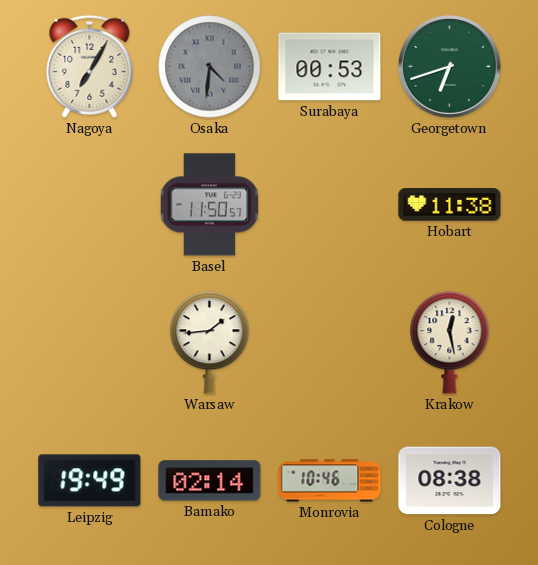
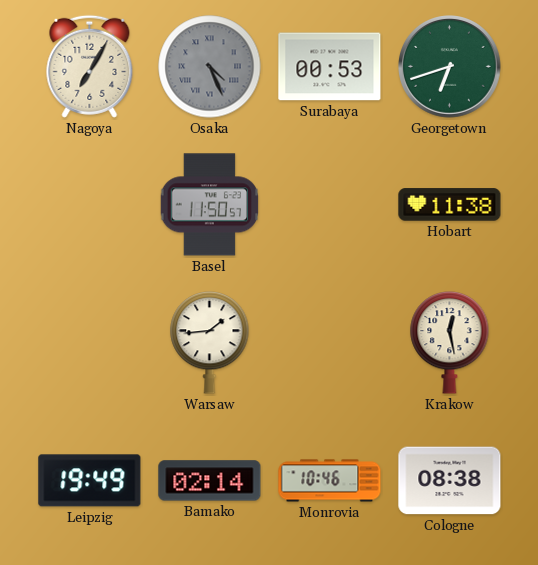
Osaka: 4:31 -> 4:26
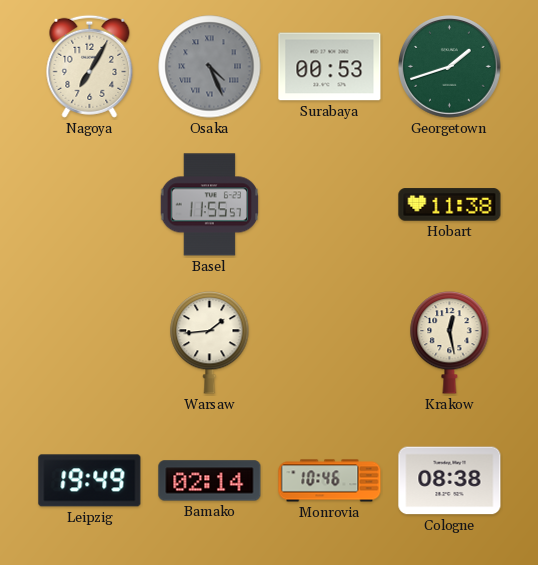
Georgetown: 6:42 -> 1:42
Basel: 11:50 -> 11:55
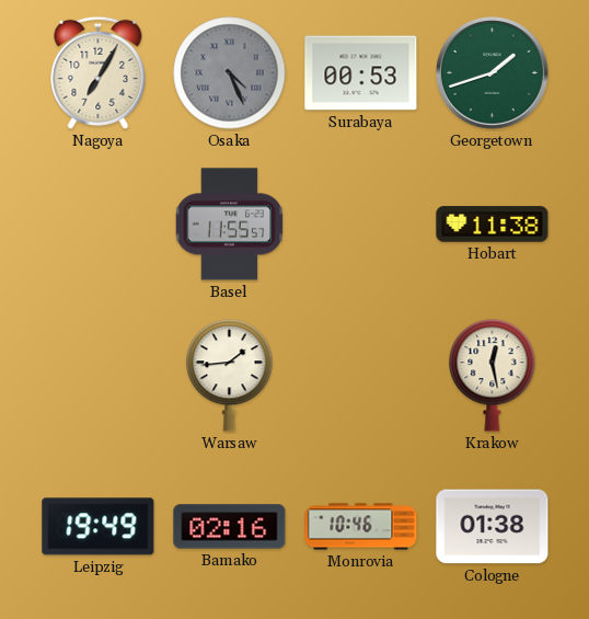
Bamako: 02:14 -> 02:16
Cologne: 08:38 -> 01:38
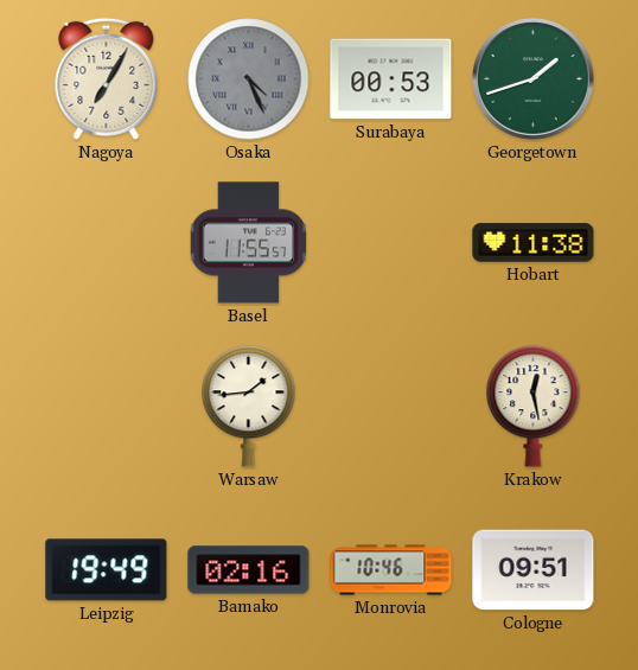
Cologne: 01:38 -> 09:51
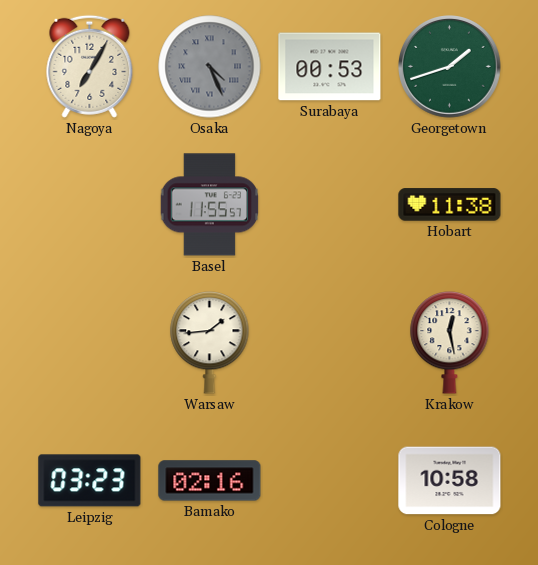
Leipzig: 19:49 -> 03:23
Monrovia: 10:46 -> none
Cologne: 09:51 -> 10:58
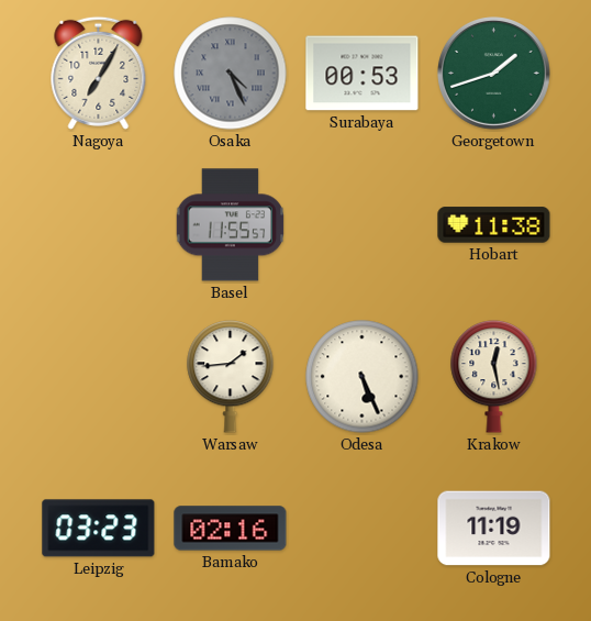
Odesa: none -> 5:26
Cologne: 10:58 -> 11:19
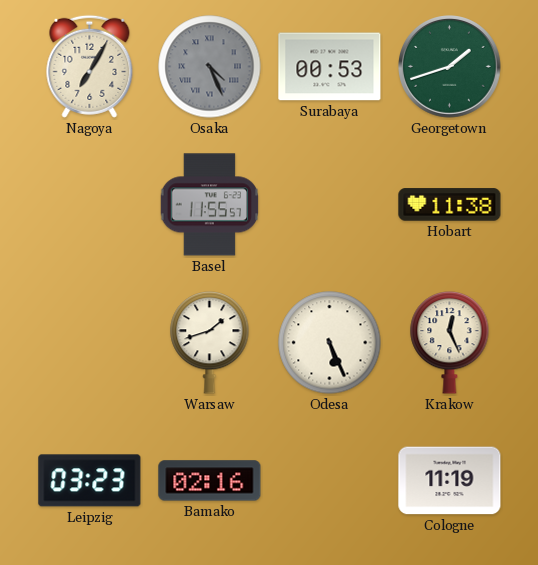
Warsaw: 1:44 -> 1:42
Krakow: 12:28 -> 12:26
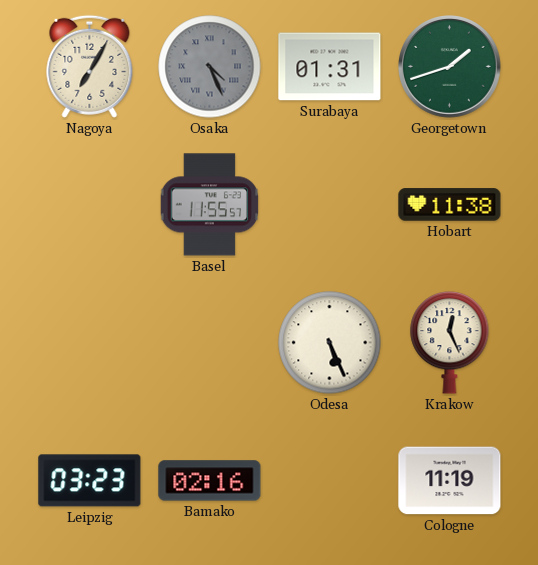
Surabaya: 00:53 -> 01:31
Warsaw: 1:42 -> none
